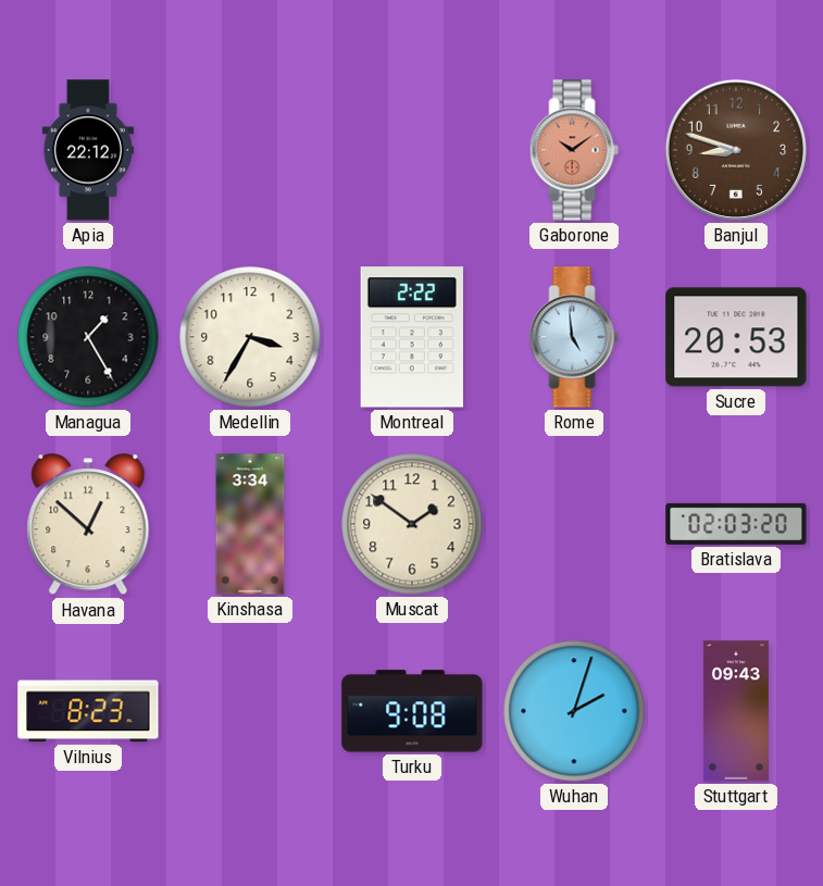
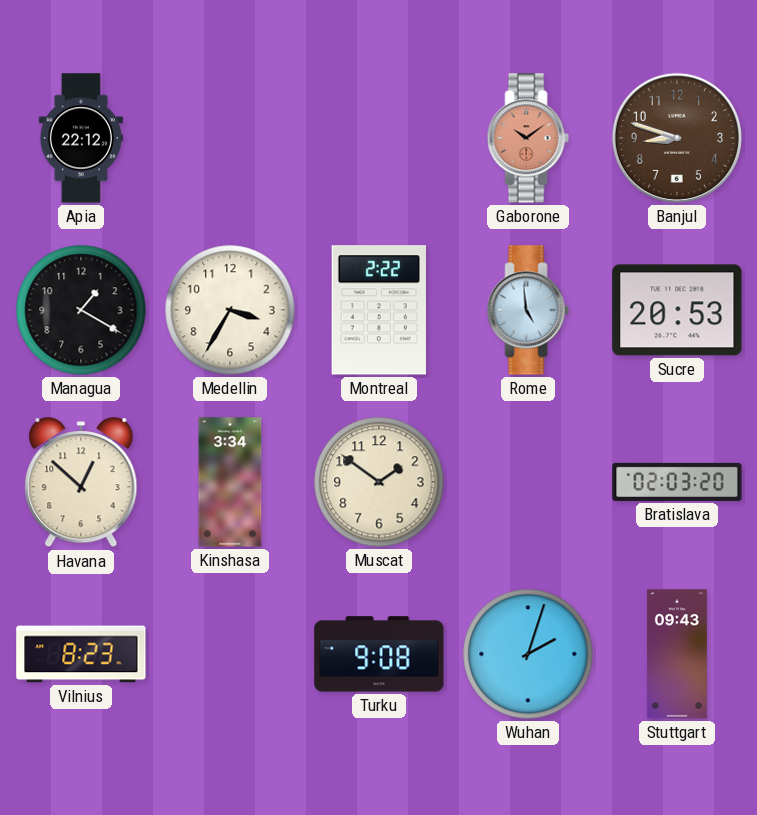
Managua: 1:25 -> 1:20
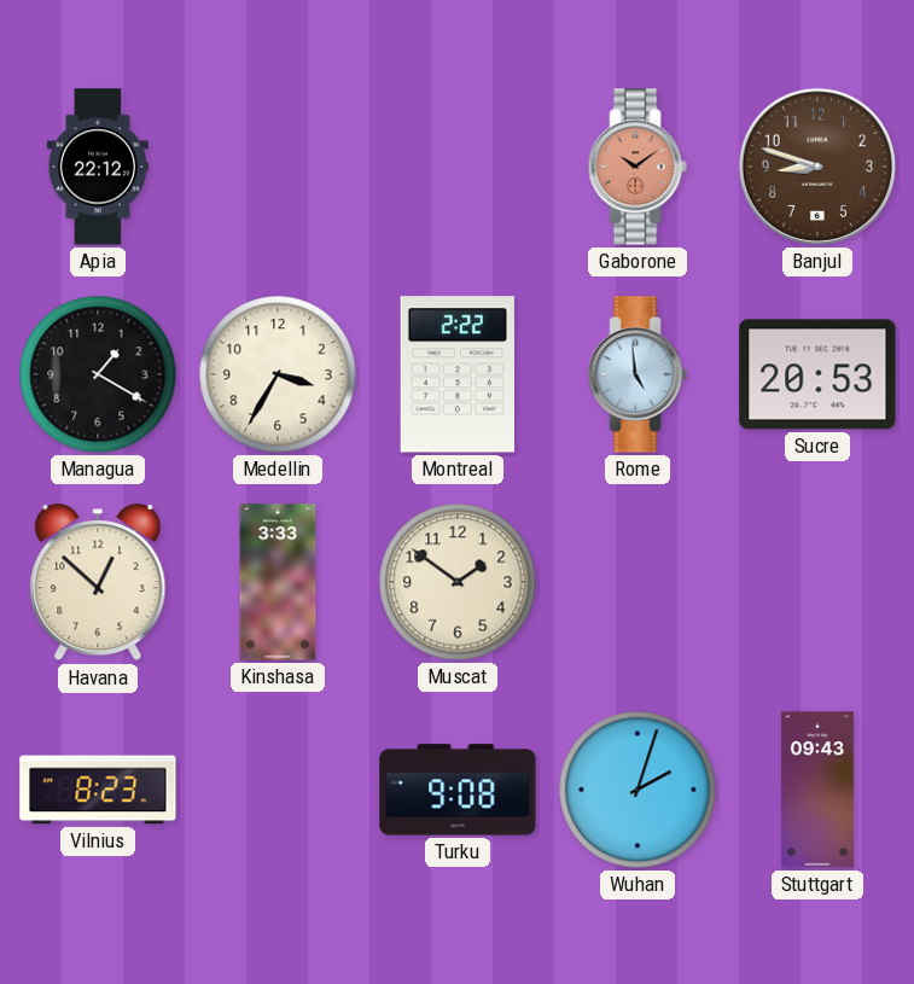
Kinshasa: 3:34 -> 3:33
Bratislava: 02:03 -> none
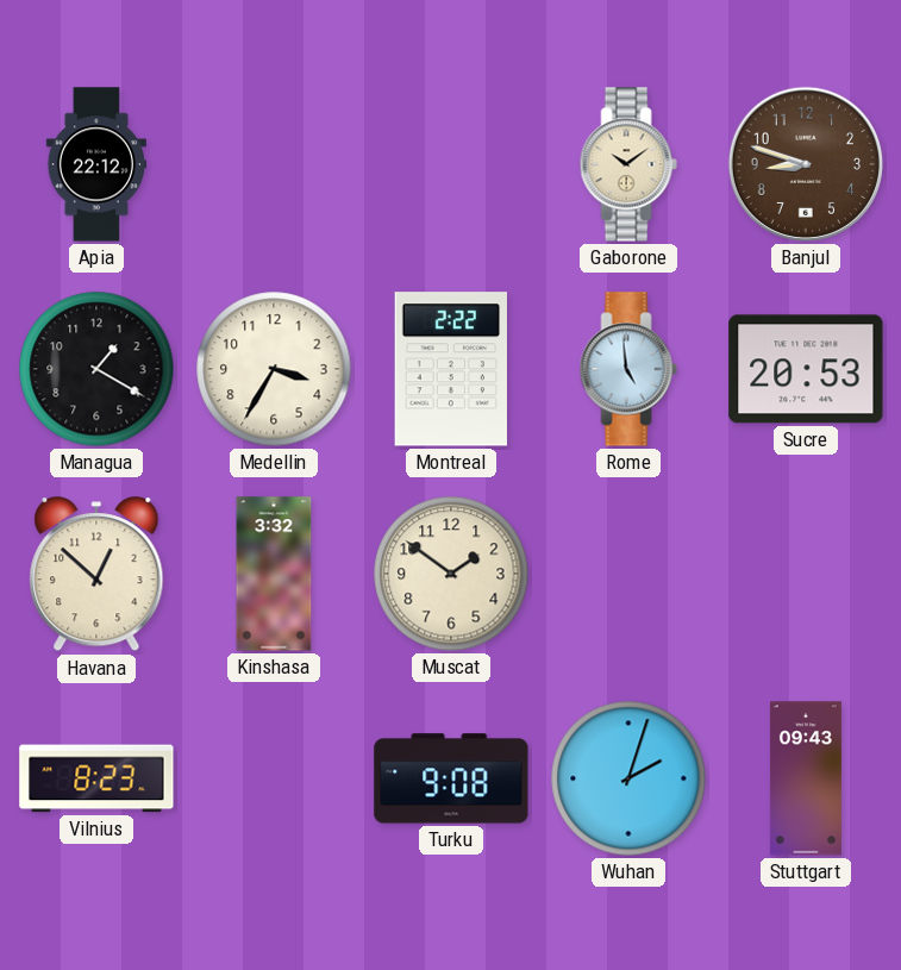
Gaborone dial: salmon -> cream
Kinshasa: 3:33 -> 3:32
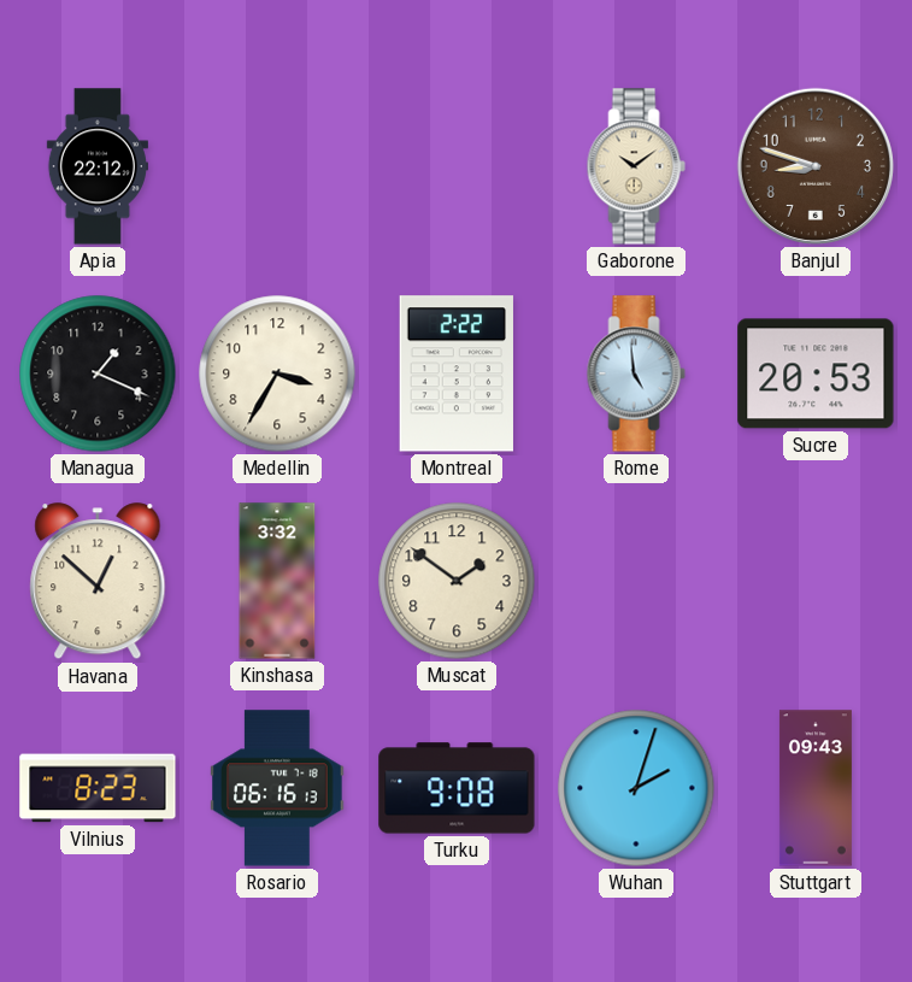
Managua: 1:20 -> 1:19
Rosario: none -> 06:16
